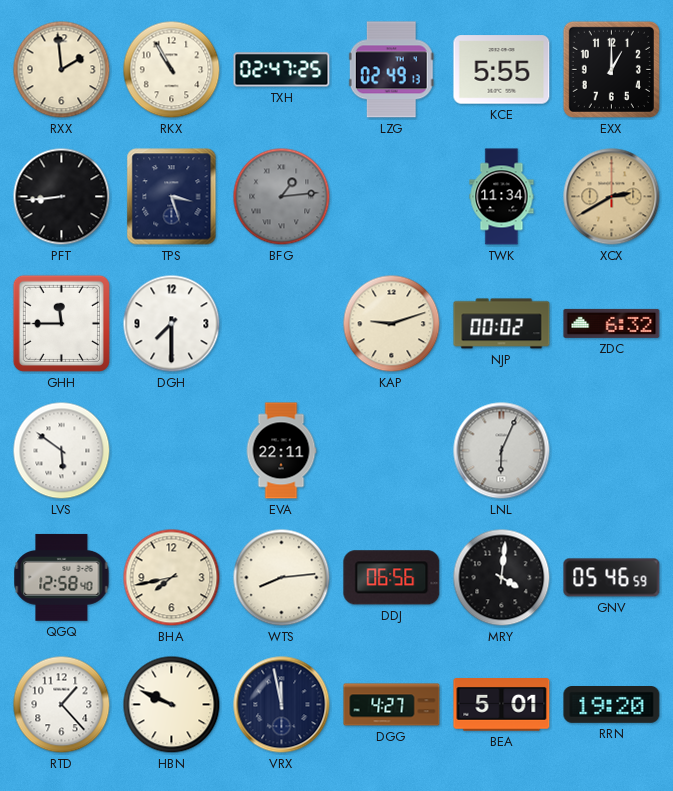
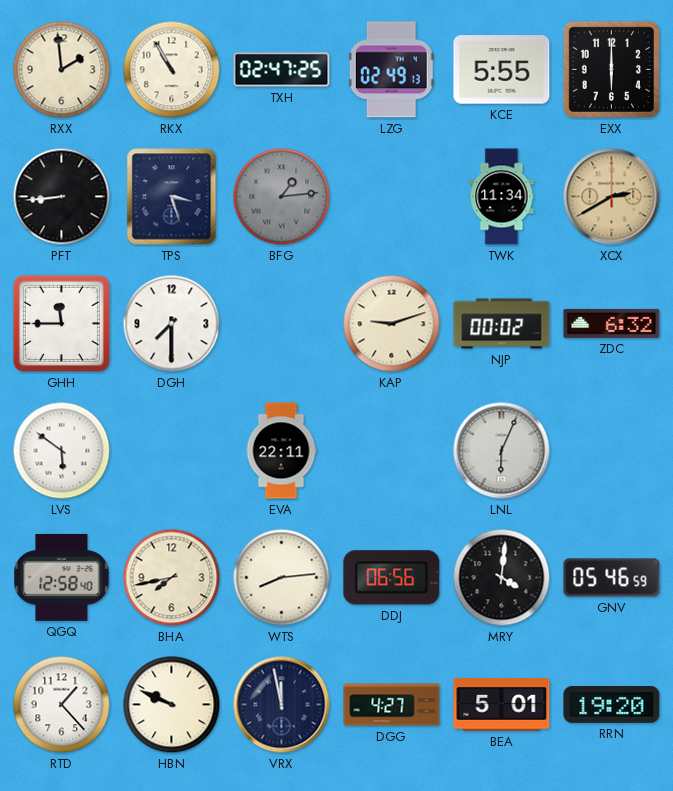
EXX: 1:00 -> 6:00
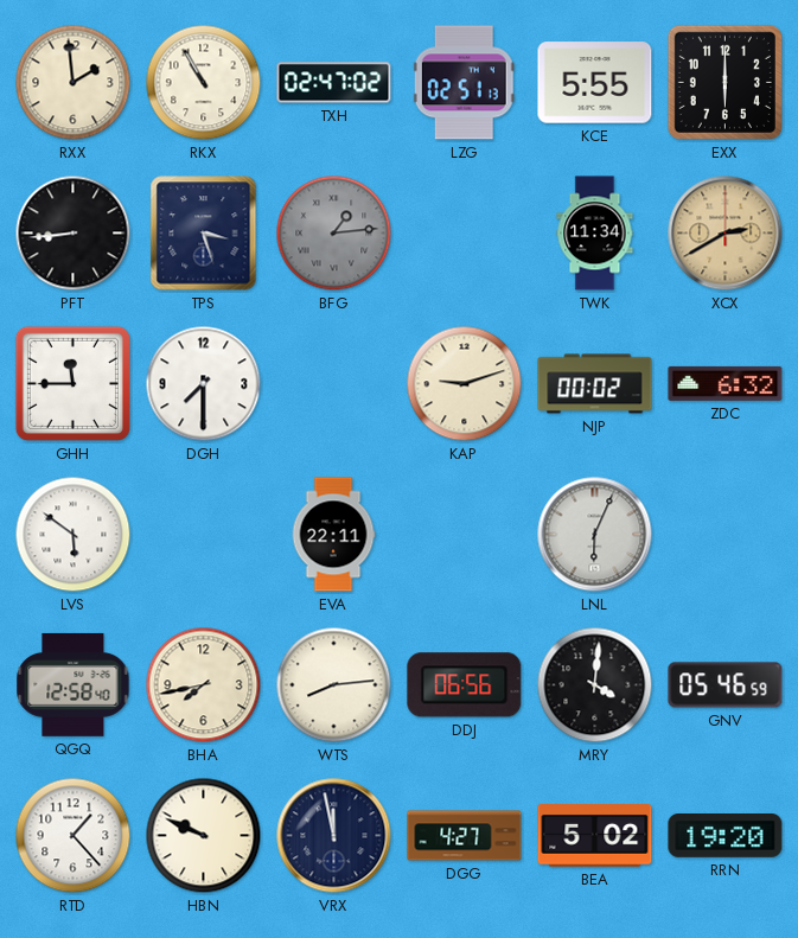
TXH: 02:47:25 -> 02:47:02
LZG: 02:49 -> 02:51
BEA: 5:01 -> 5:02
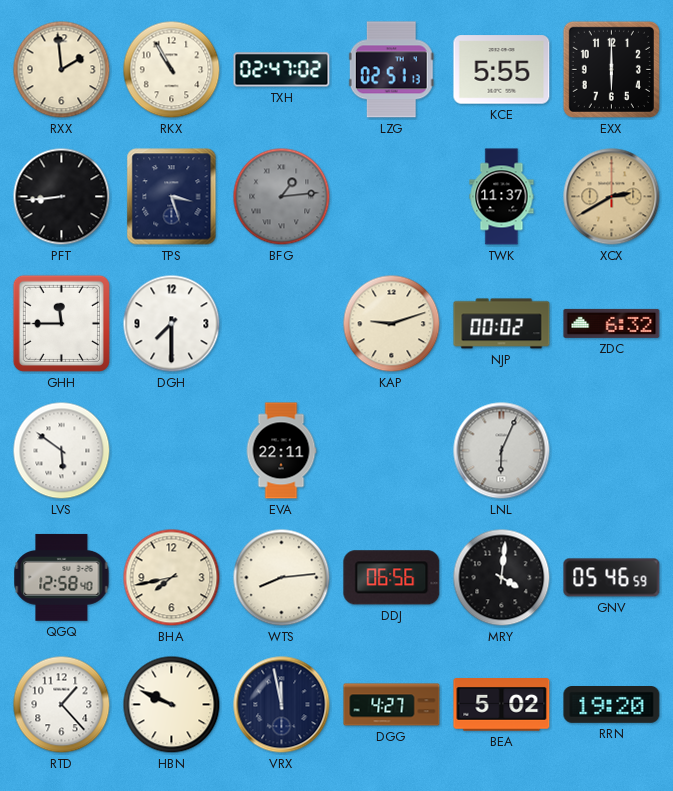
TWK: 11:34 -> 11:37
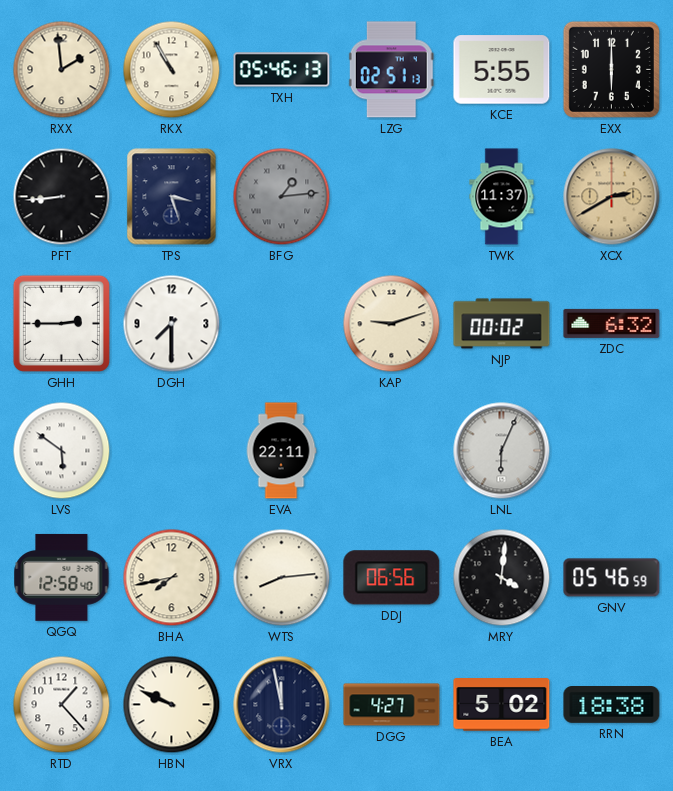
TXH: 02:47 -> 05:46
GHH: 11:45 -> 2:45
RRN: 19:20 -> 18:38
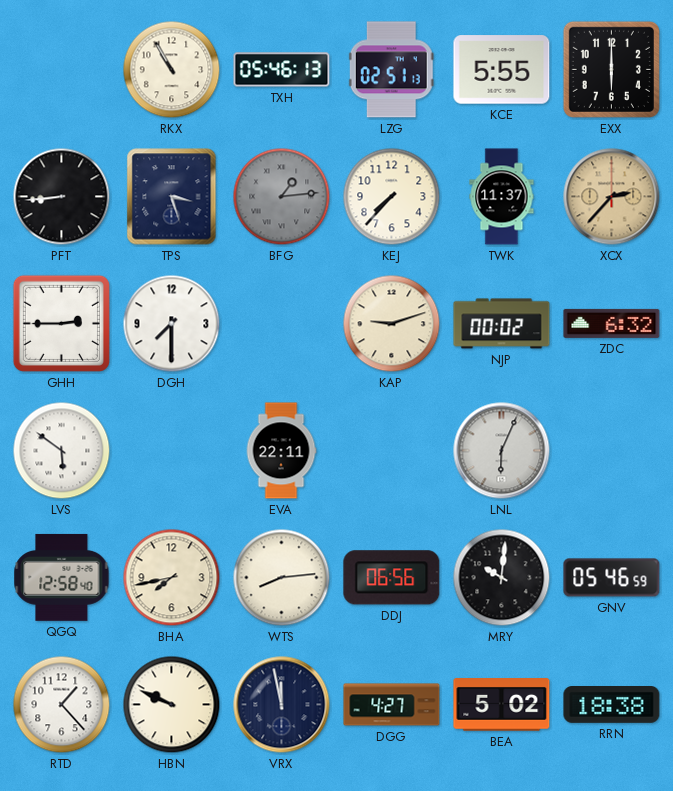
RXX: 1:59 -> none
KEJ: none -> 7:37
XCX: 2:40 -> 2:37
MRY: 4:01 -> 10:01
